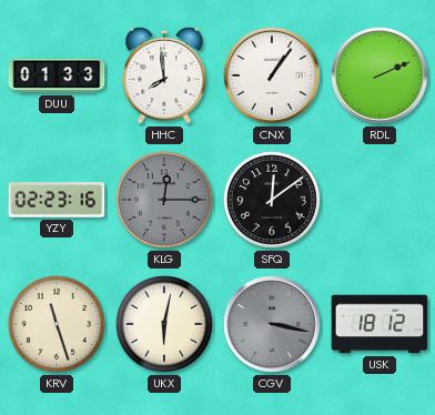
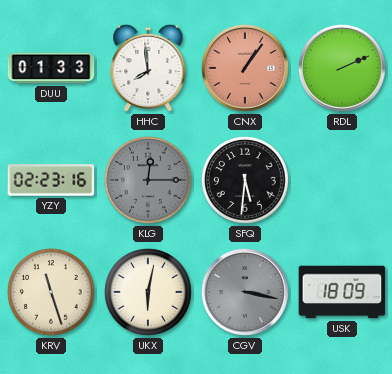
CNX dial: white -> salmon
SFQ: 12:09 -> 5:31
USK: 18:12 -> 18:09
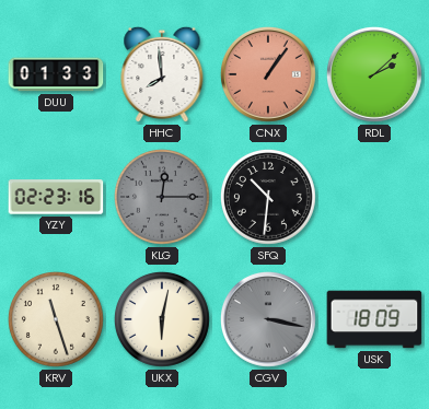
RDL: 2:11 -> 2:08
SFQ: 5:31 -> 10:31
